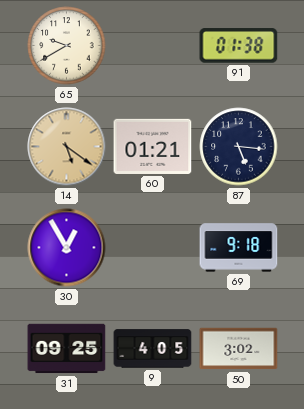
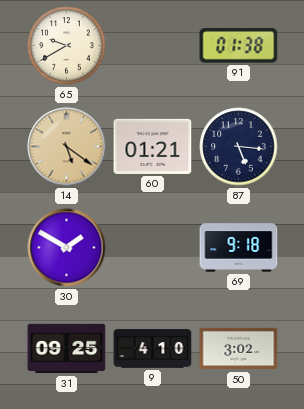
30: 12:55 -> 1:50
9: 4:05 -> 4:10
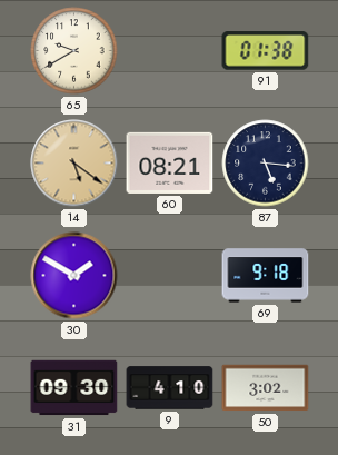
60: 01:21 -> 08:21
31: 09:25 -> 09:30
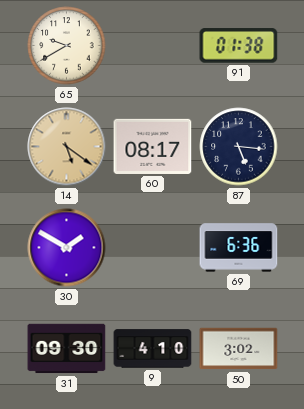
60: 08:21 -> 08:17
69: 9:18 -> 6:36
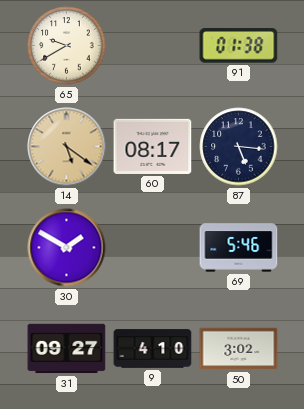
69: 6:36 -> 5:46
31: 09:30 -> 09:27
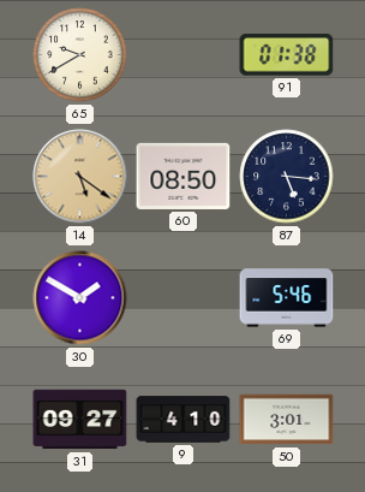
60: 08:17 -> 08:50
50: 3:02 -> 3:01
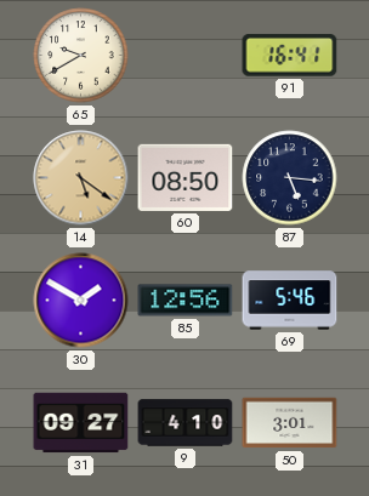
91: 01:38 -> 16:41
85: none -> 12:56
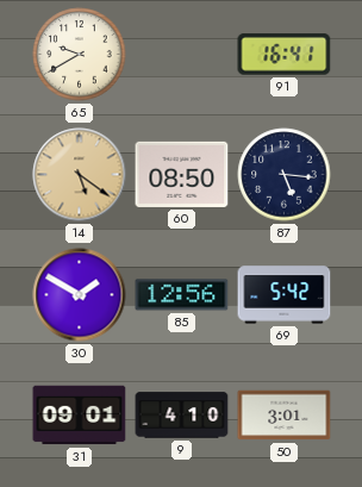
69: 5:46 -> 5:42
31: 09:27 -> 09:01
